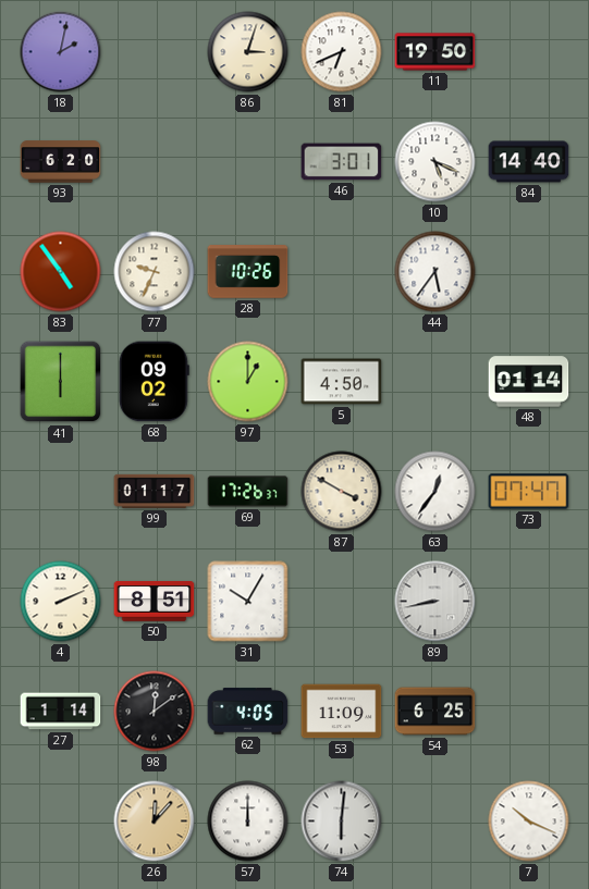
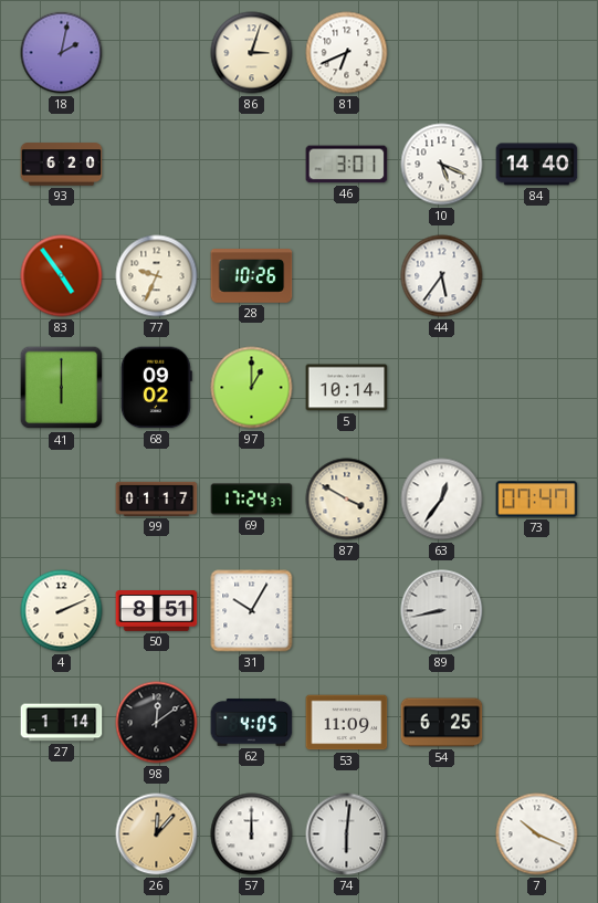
11: 19:50 -> none
5: 4:50 -> 10:14
48: 01:14 -> none
69: 17:26 -> 17:24
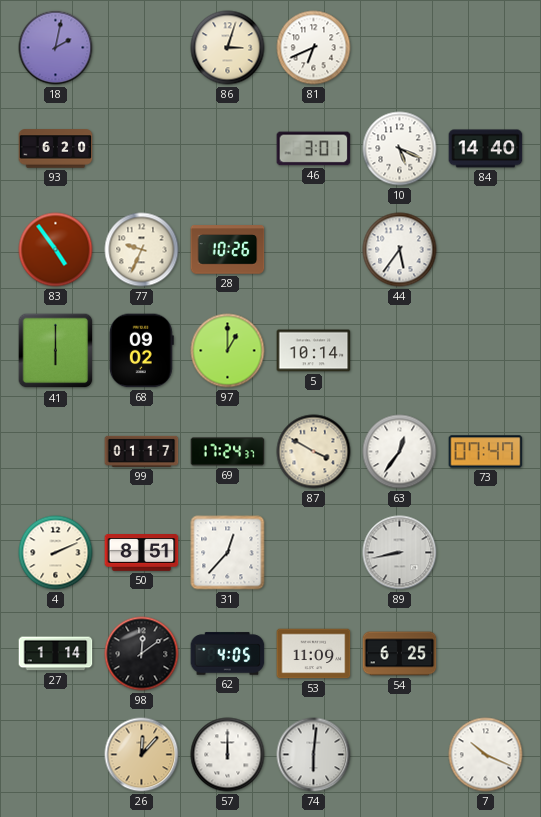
31: 10:05 -> 12:37
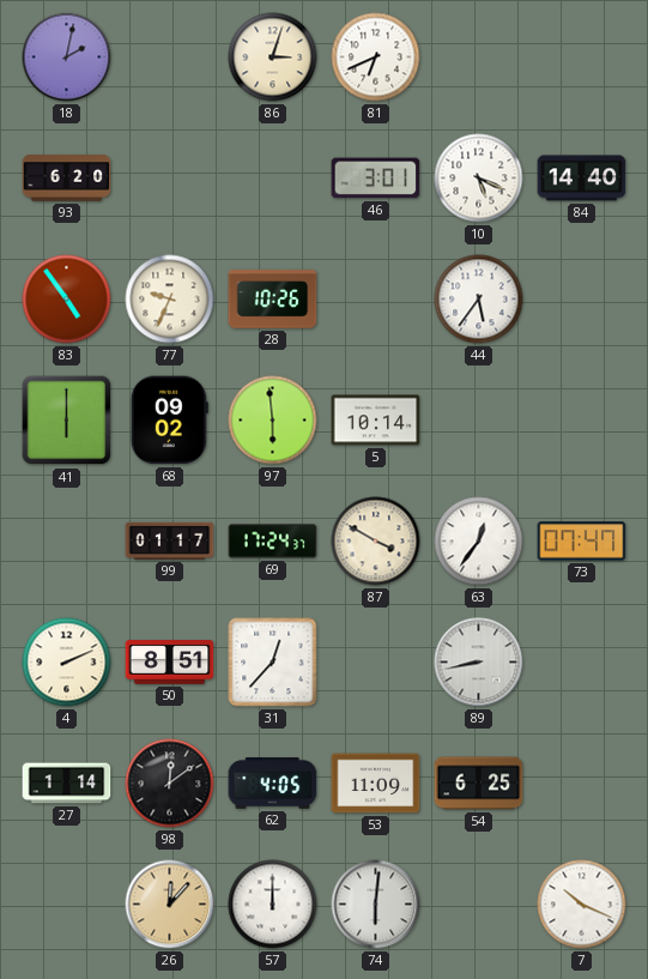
97: 1:00 -> 5:59
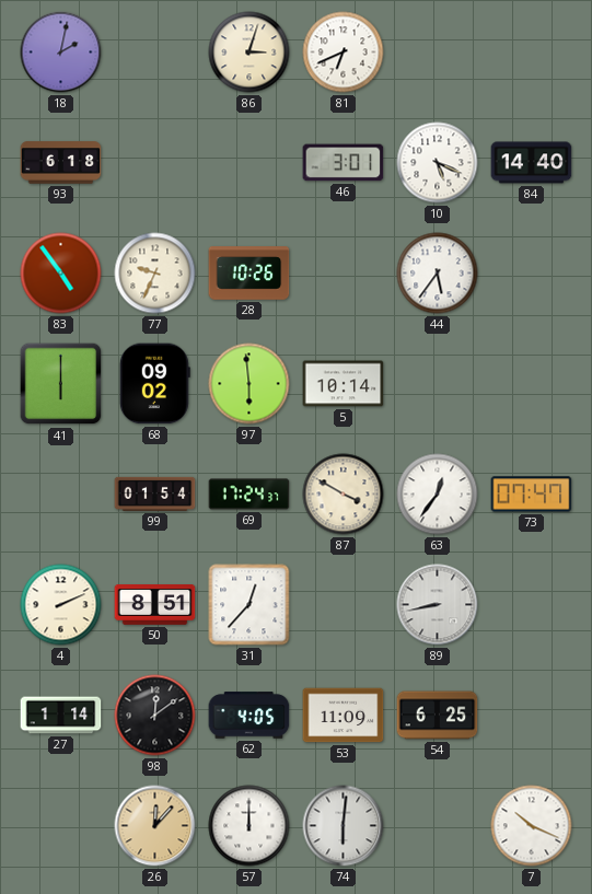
93: 6:20 -> 6:18
99: 01:17 -> 01:54
